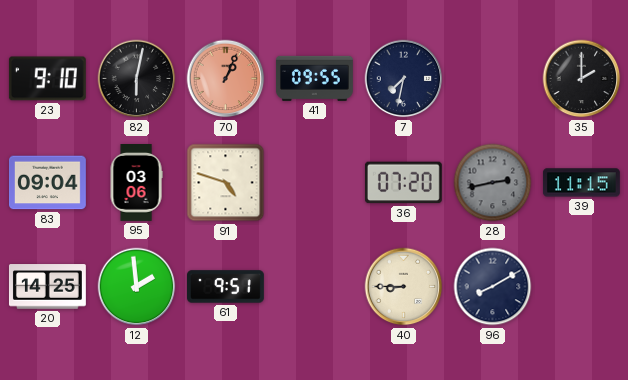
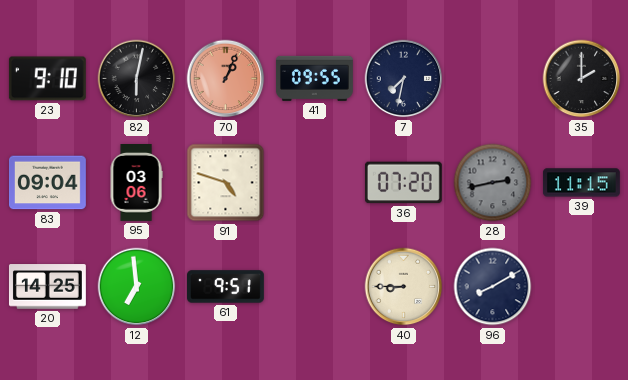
12: 1:59 -> 6:59
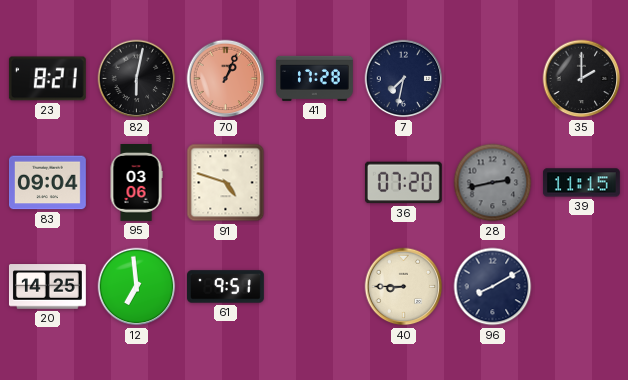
23: 9:10 -> 8:21
41: 09:55 -> 17:28
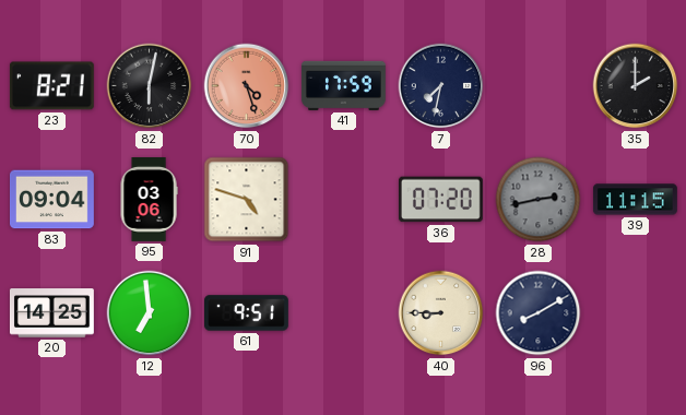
70: 1:04 -> 4:27
41: 17:28 -> 17:59
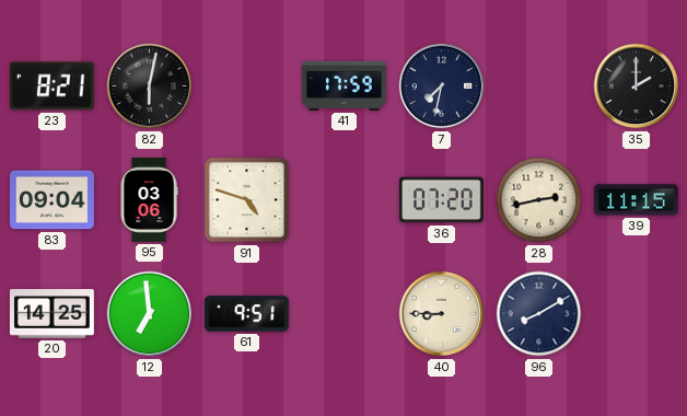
70: 4:27 -> none
28 dial: grey -> cream
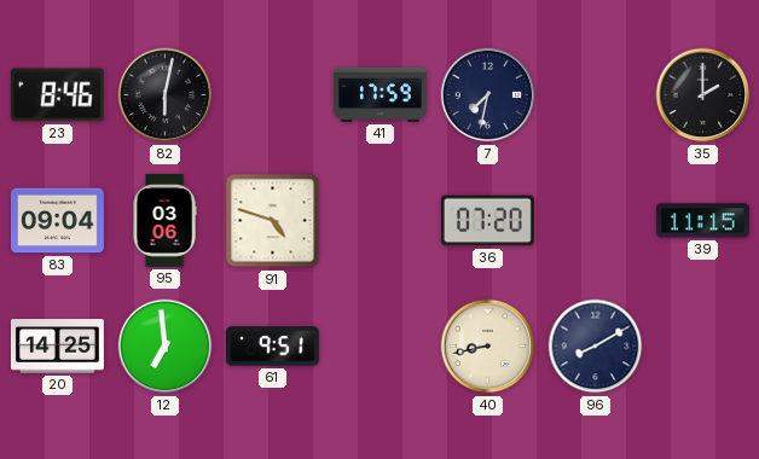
23: 8:21 -> 8:46
28: 2:43 -> none
40: 8:45 -> 8:43
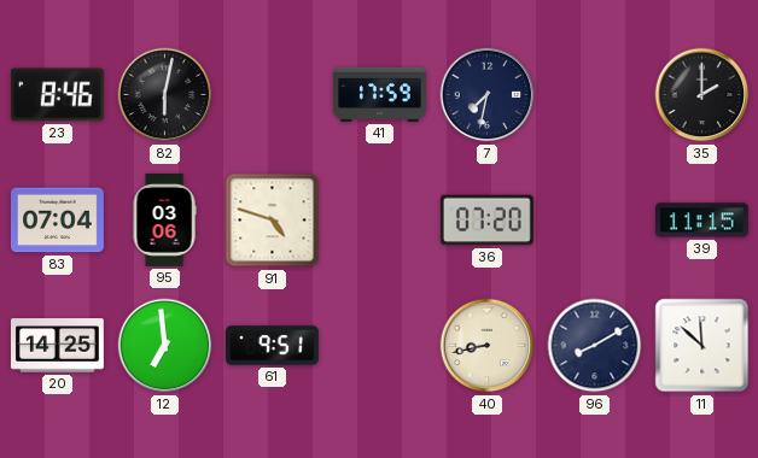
83: 09:04 -> 07:04
11: none -> 11:52
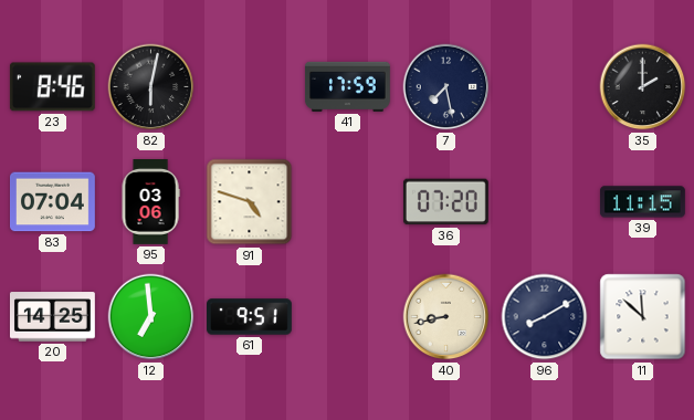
7: 7:32 -> 7:28
